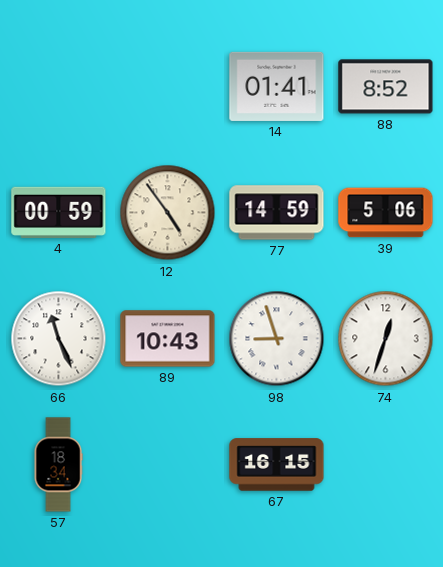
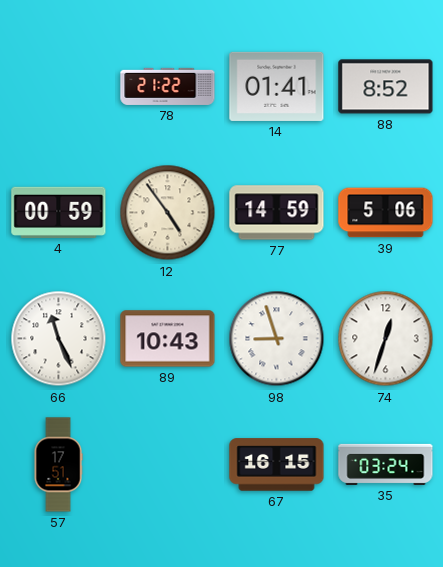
78: none -> 21:22
57: 18:34 -> 17:51
35: none -> 03:24
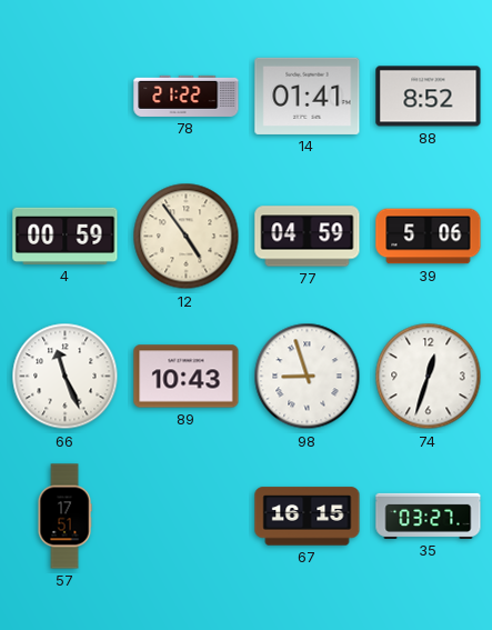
77: 14:59 -> 04:59
35: 03:24 -> 03:27
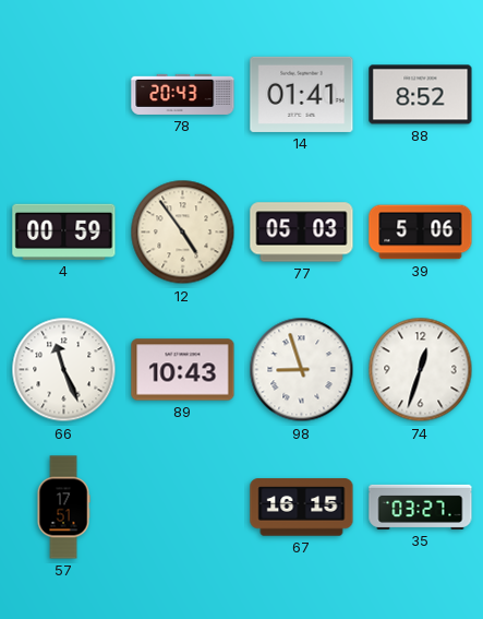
78: 21:22 -> 20:43
77: 04:59 -> 05:03
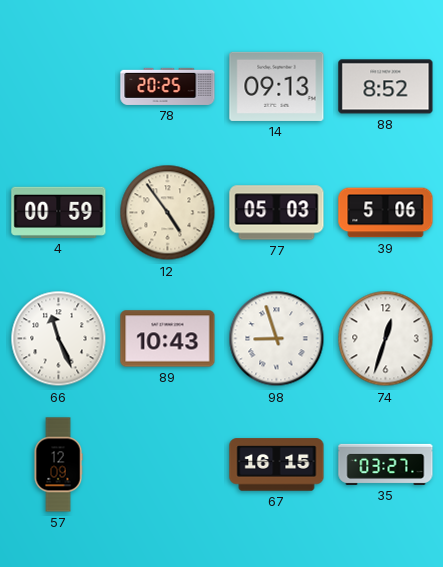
78: 20:43 -> 20:25
14: 01:41 -> 09:13
57: 17:51 -> 12:09
